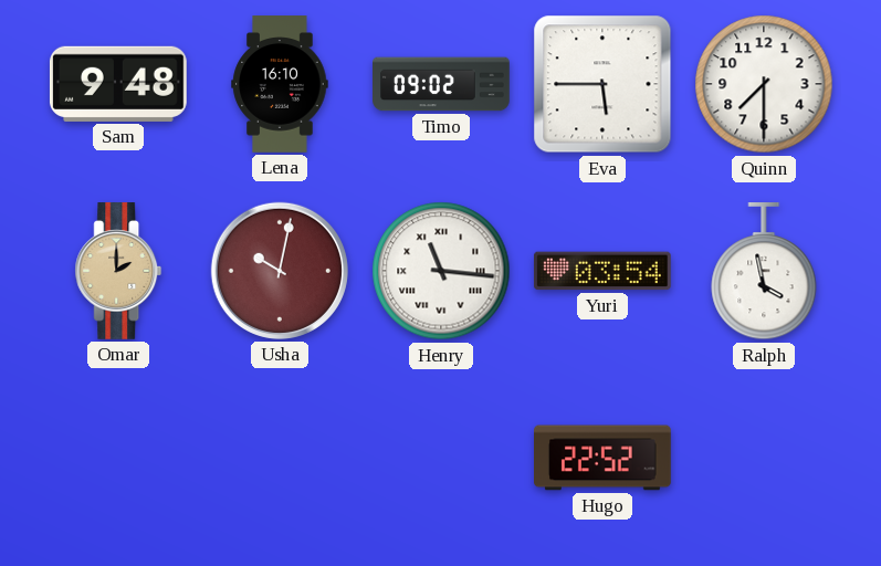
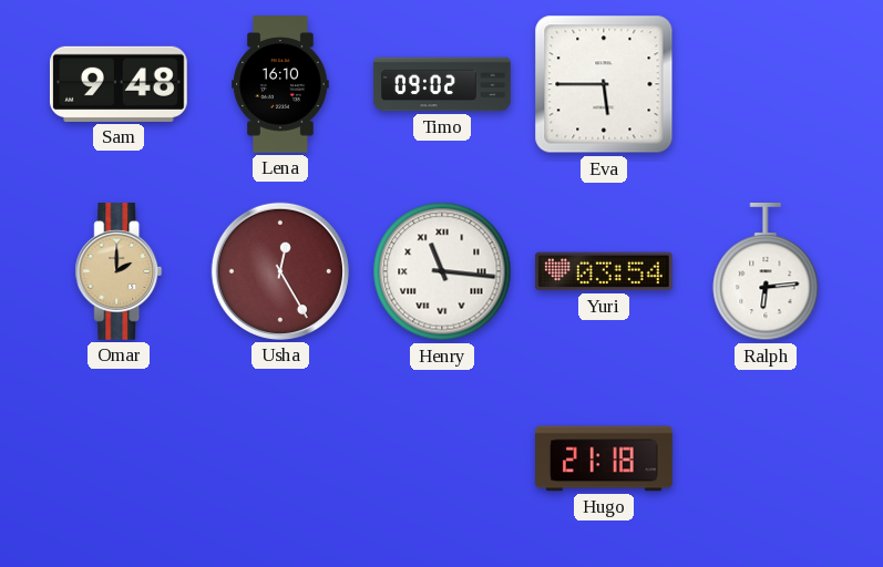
Quinn: 7:30 -> none
Usha: 10:02 -> 12:25
Ralph: 3:58 -> 6:14
Hugo: 22:52 -> 21:18
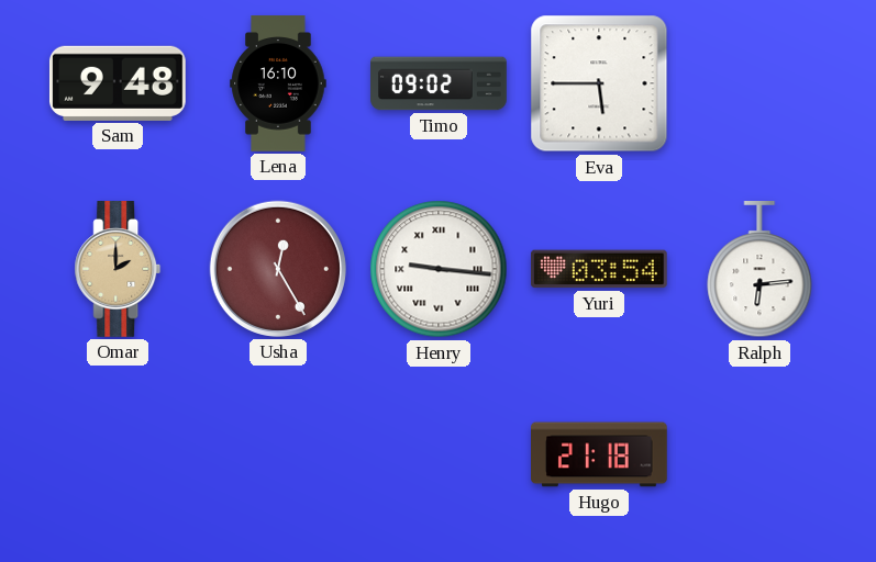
Henry: 11:16 -> 9:16
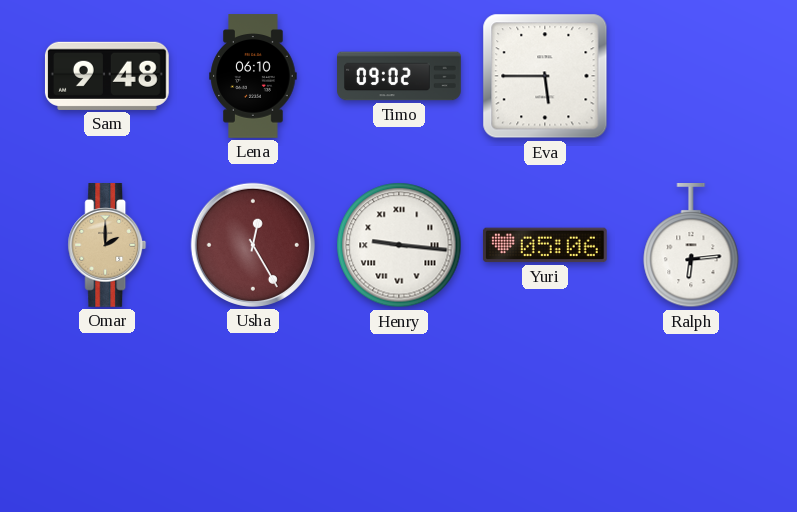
Lena: 16:10 -> 06:10
Yuri: 03:54 -> 05:06
Hugo: 21:18 -> none
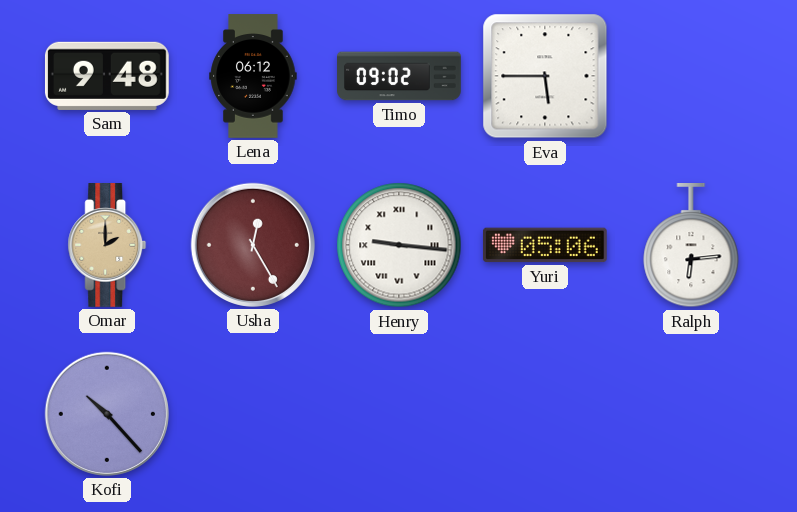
Lena: 06:10 -> 06:12
Kofi: none -> 10:23
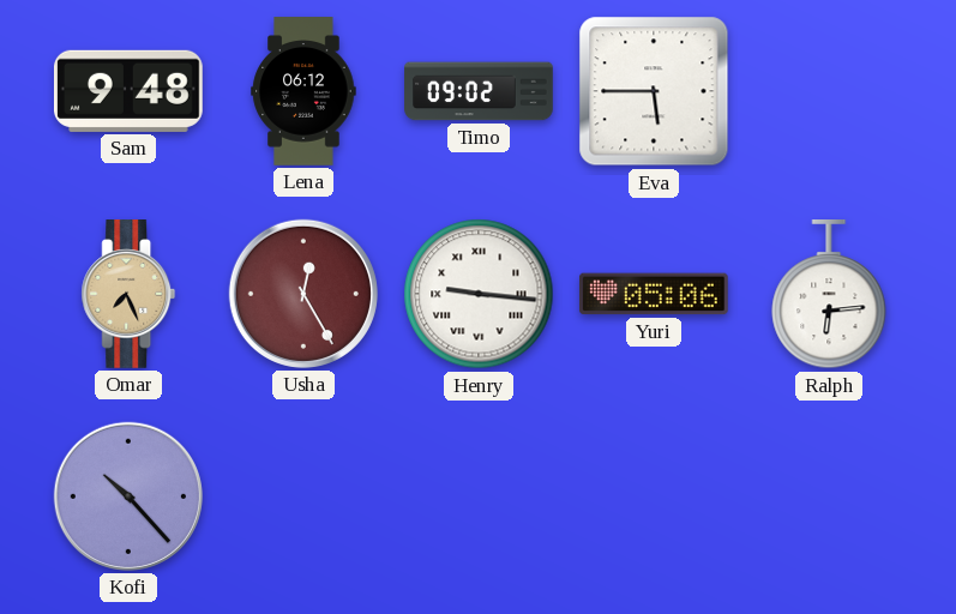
Omar: 2:00 -> 7:26
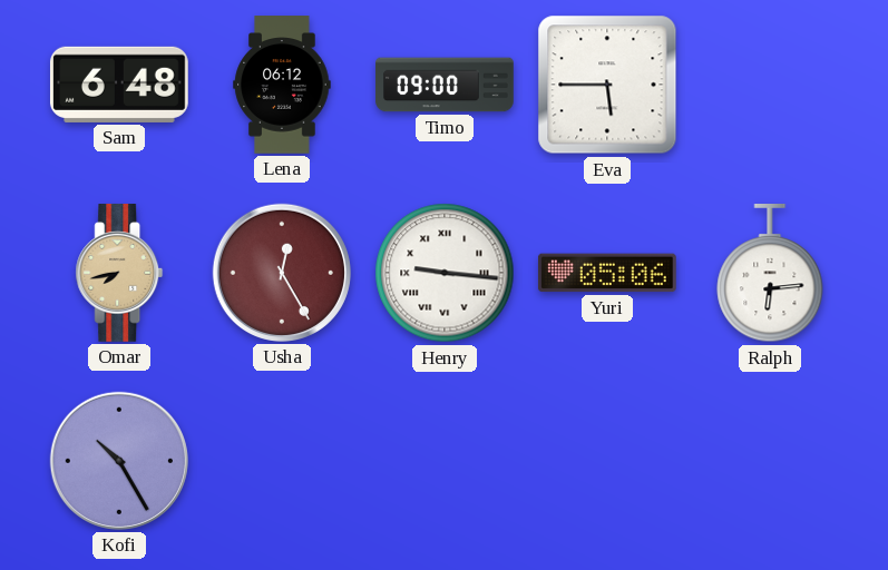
Sam: 9:48 -> 6:48
Timo: 09:02 -> 09:00
Omar: 7:26 -> 7:43
Kofi: 10:23 -> 10:25
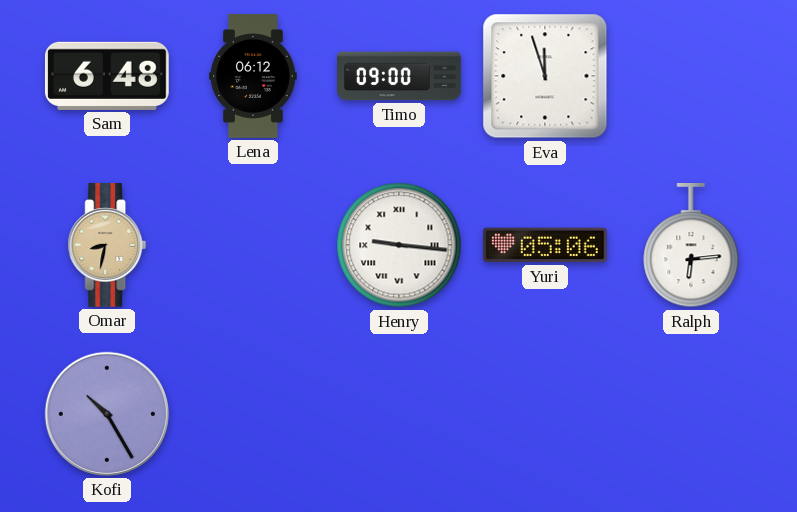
Eva: 5:45 -> 11:57
Omar: 7:43 -> 8:32
Usha: 12:25 -> none
